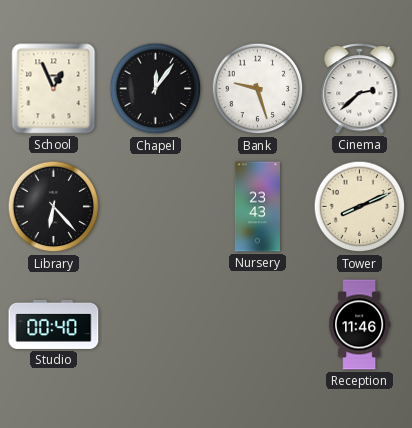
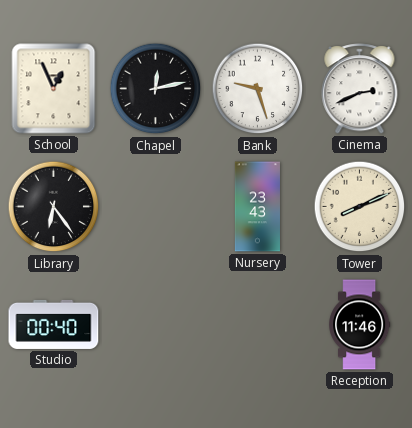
Chapel: 12:06 -> 12:13
Cinema: 2:38 -> 2:41
Library: 6:23 -> 6:24
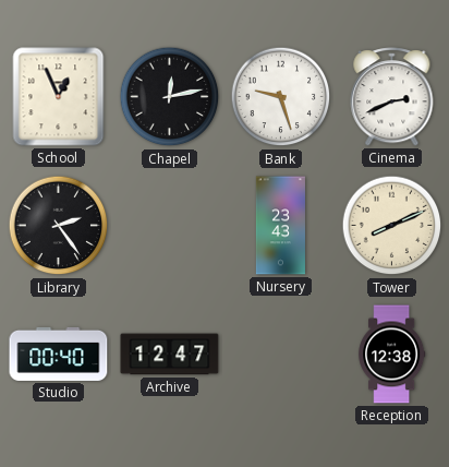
Library: 6:24 -> 2:24
Archive: none -> 12:47
Reception: 11:46 -> 12:38
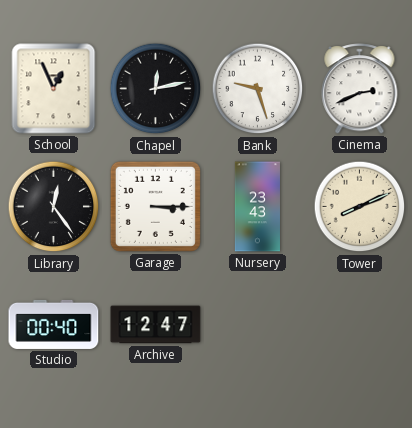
Library: 2:24 -> 12:24
Garage: none -> 3:15
Reception: 12:38 -> none
